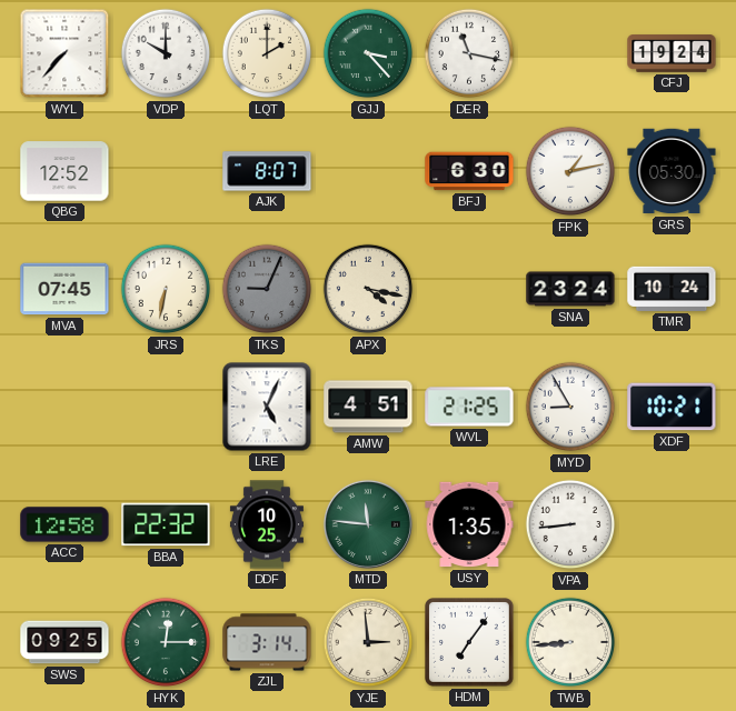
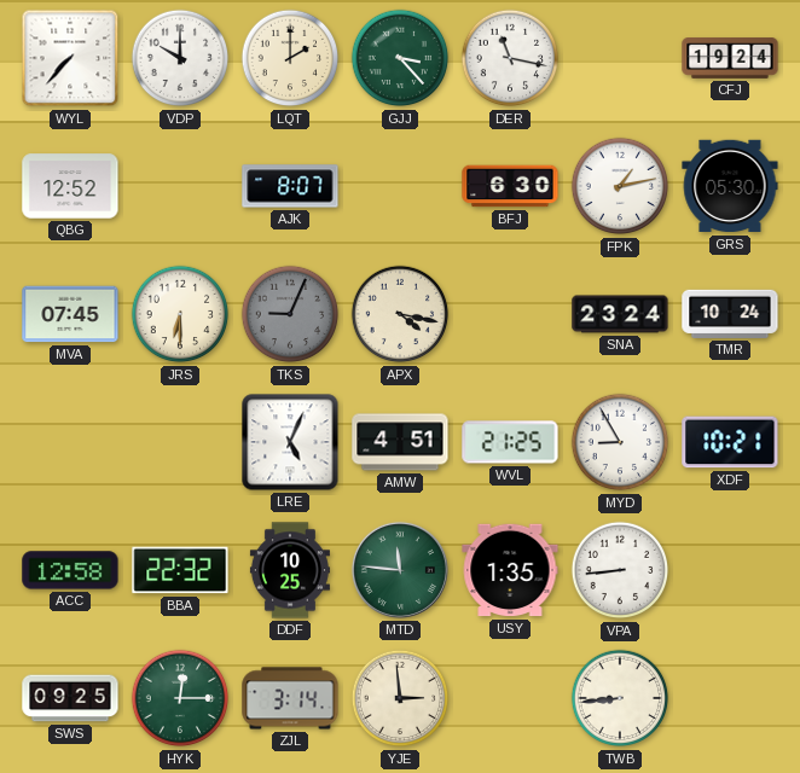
JRS: 6:32 -> 6:30
HDM: 7:06 -> none
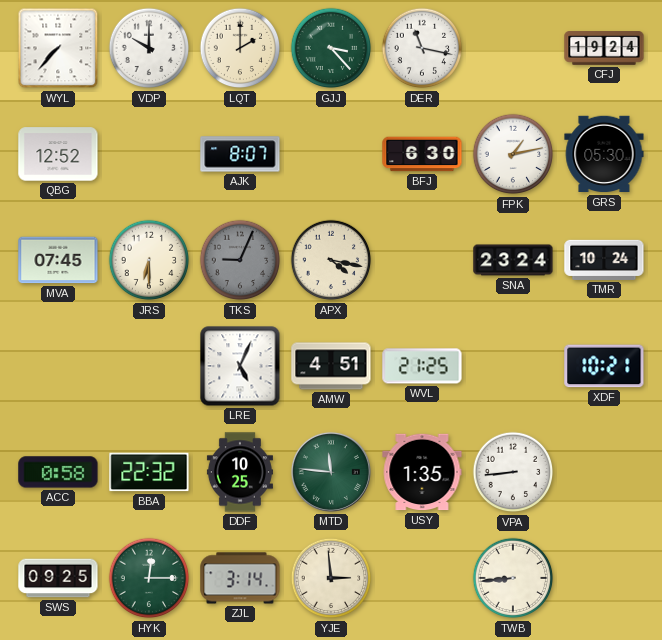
MYD: 8:55 -> none
ACC: 12:58 -> 0:58
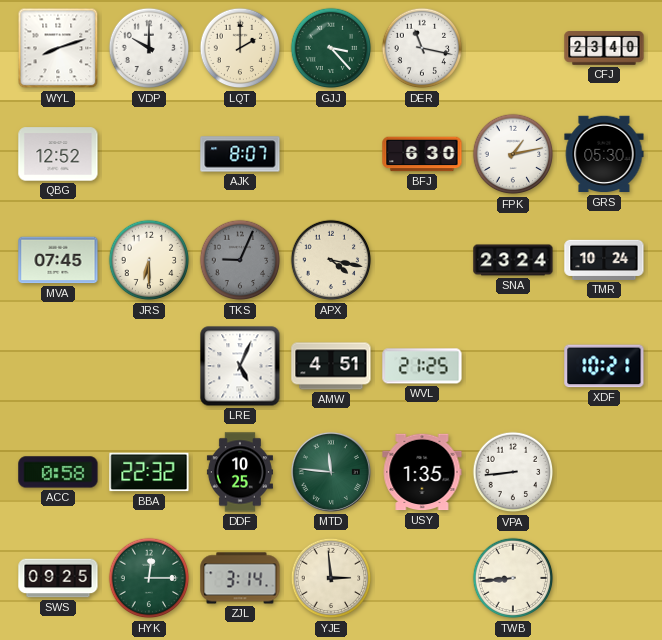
WYL: 7:37 -> 8:12
CFJ: 19:24 -> 23:40
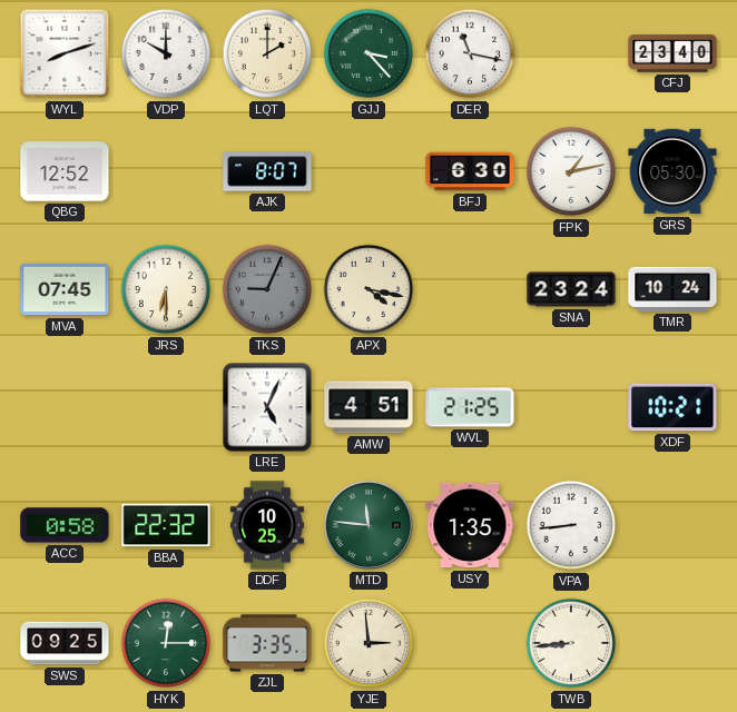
ZJL: 3:14 -> 3:35
